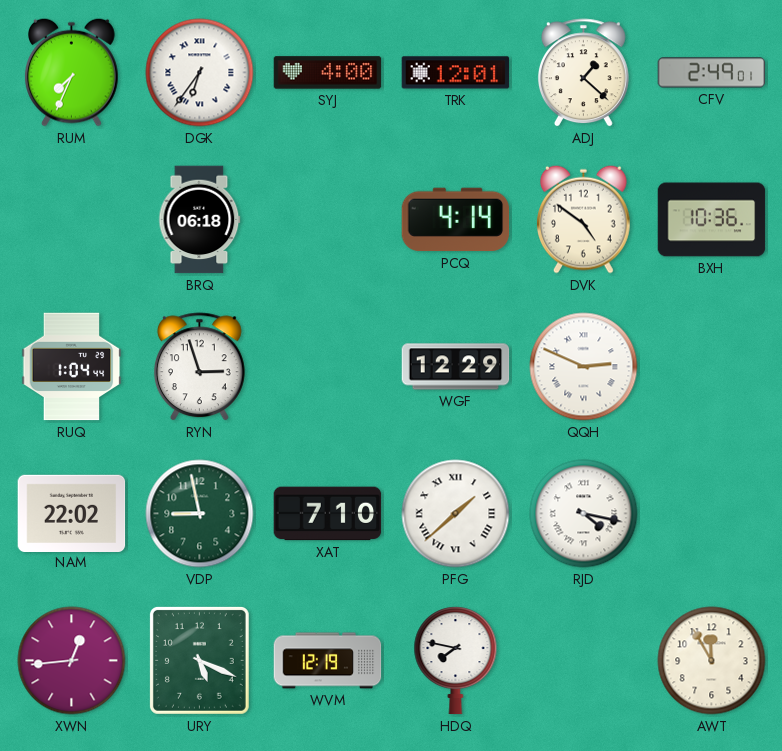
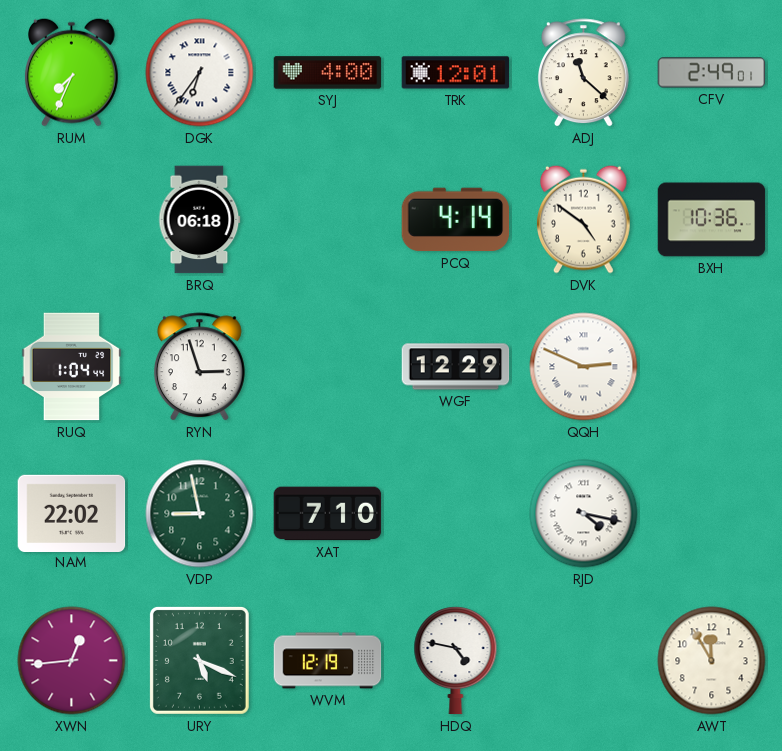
ADJ: 1:22 -> 11:22
PFG: 1:38 -> none
HDQ: 7:47 -> 4:47
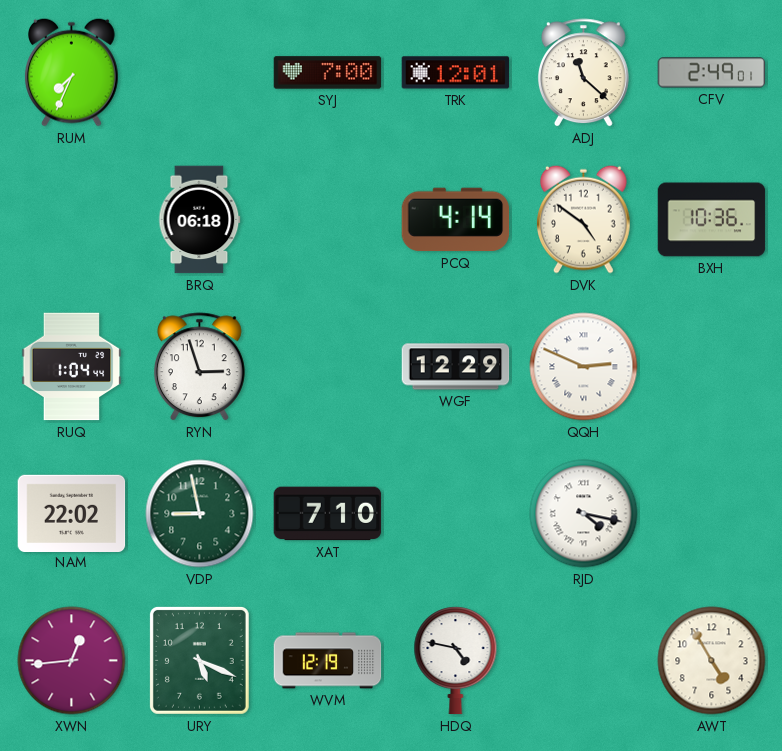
DGK: 6:36 -> none
SYJ: 4:00 -> 7:00
AWT: 11:55 -> 4:55
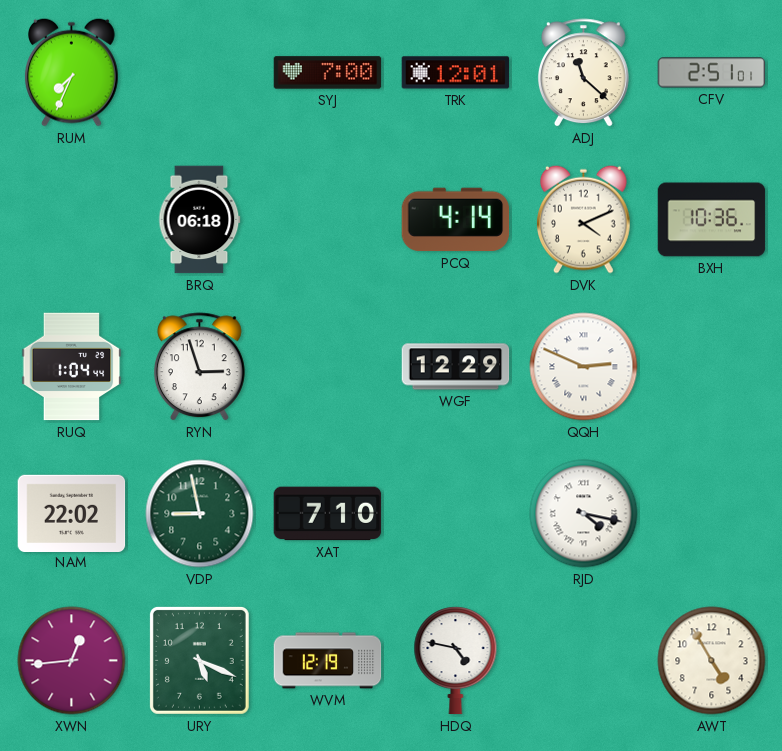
CFV: 2:49 -> 2:51
DVK: 4:51 -> 4:11
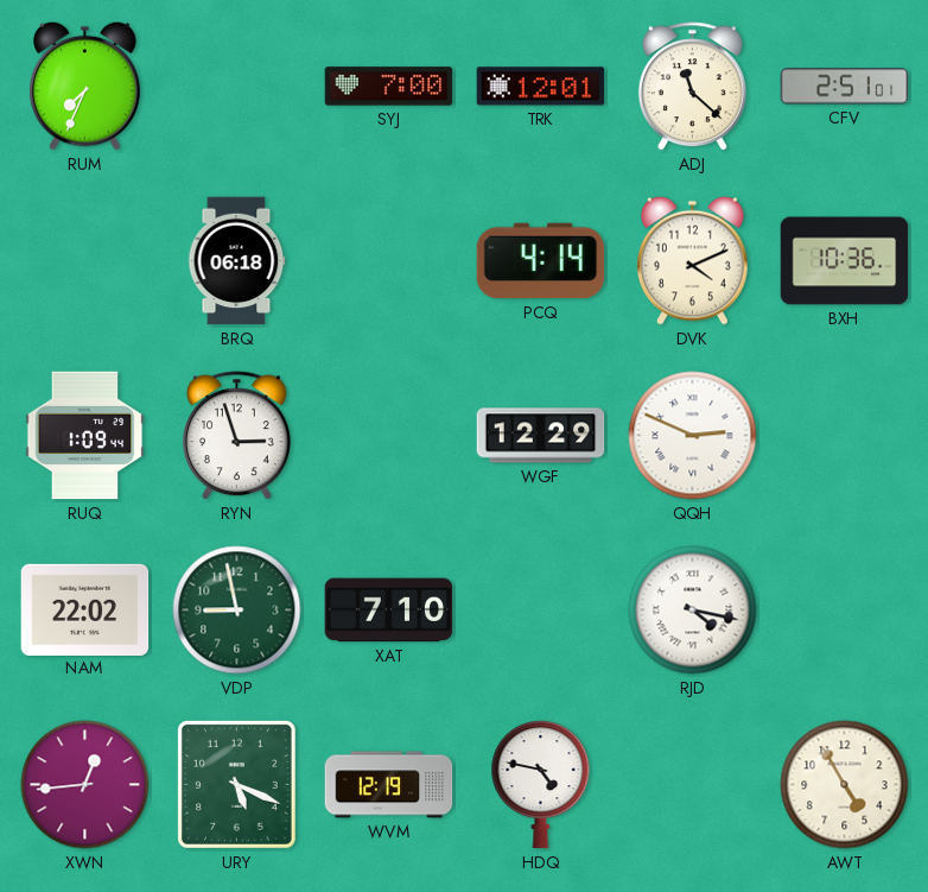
RUQ: 1:04 -> 1:09
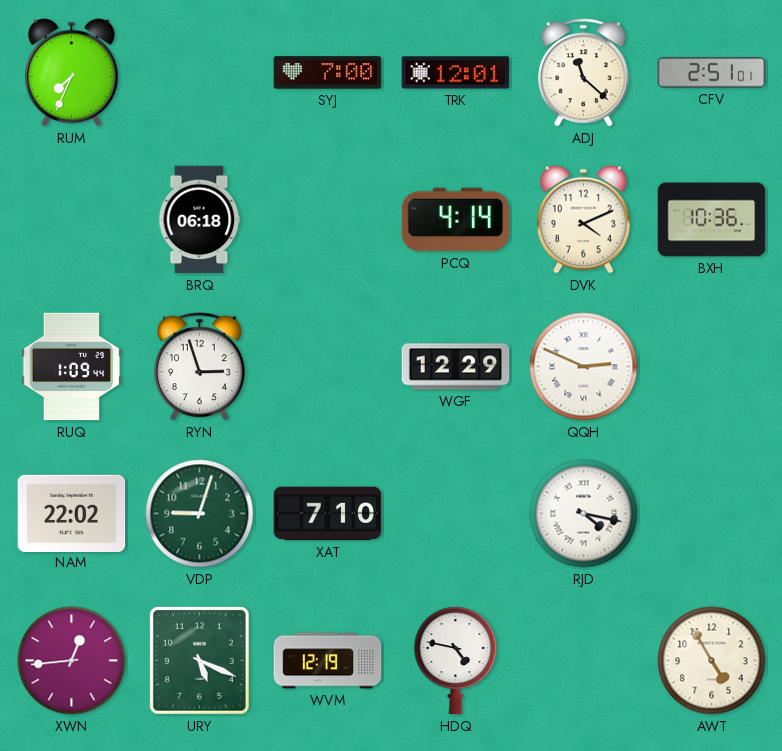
VDP: 8:58 -> 9:03
